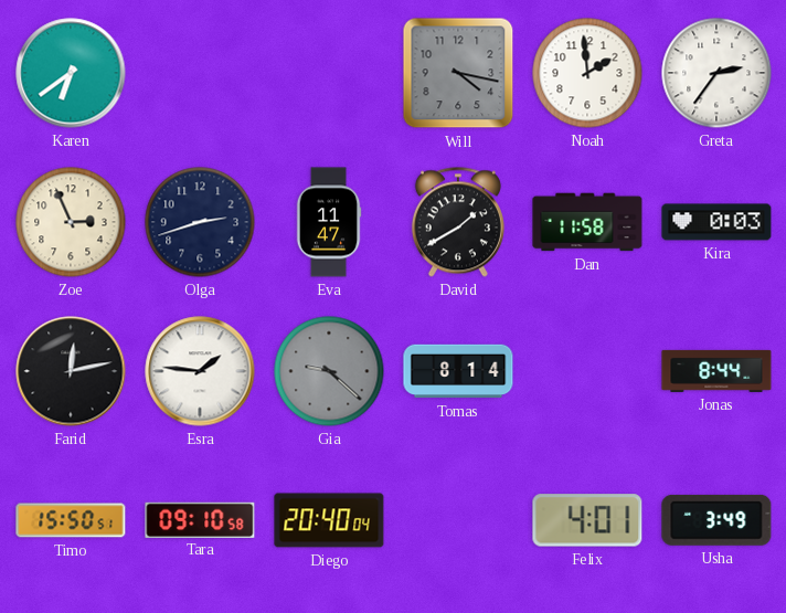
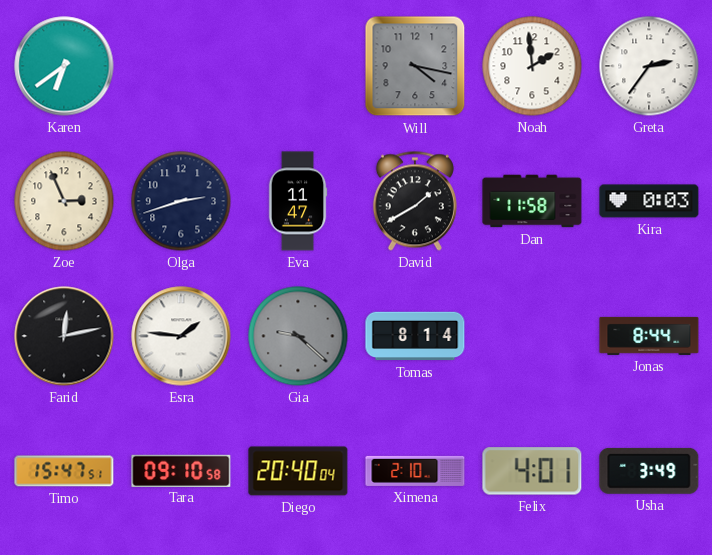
Timo: 15:50 -> 15:47
Ximena: none -> 2:10
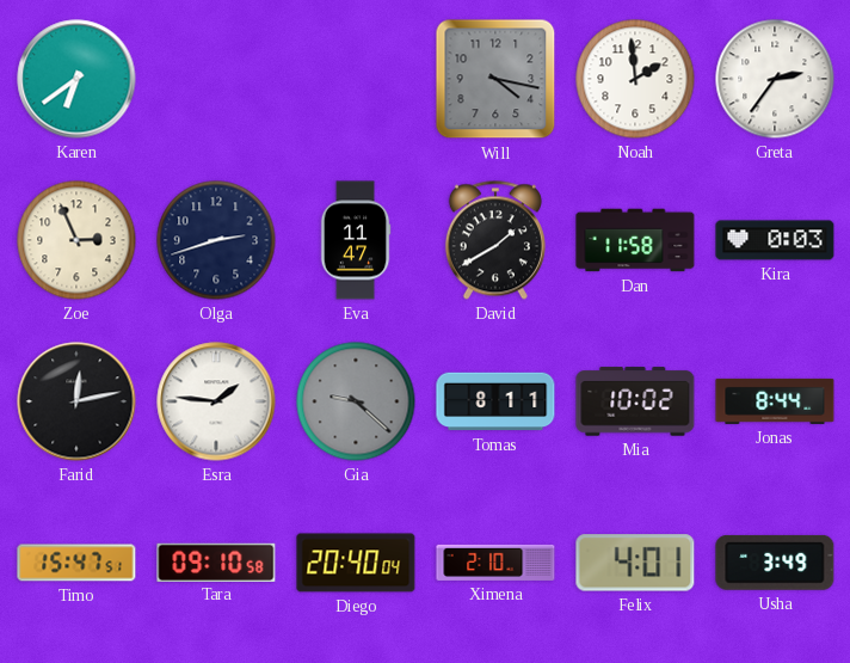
Tomas: 8:14 -> 8:11
Mia: none -> 10:02
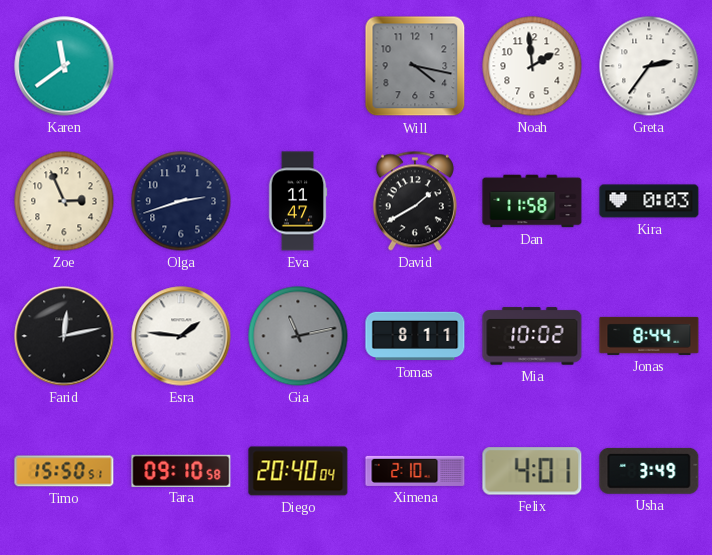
Karen: 6:39 -> 11:39
Gia: 9:22 -> 11:13
Timo: 15:47 -> 15:50
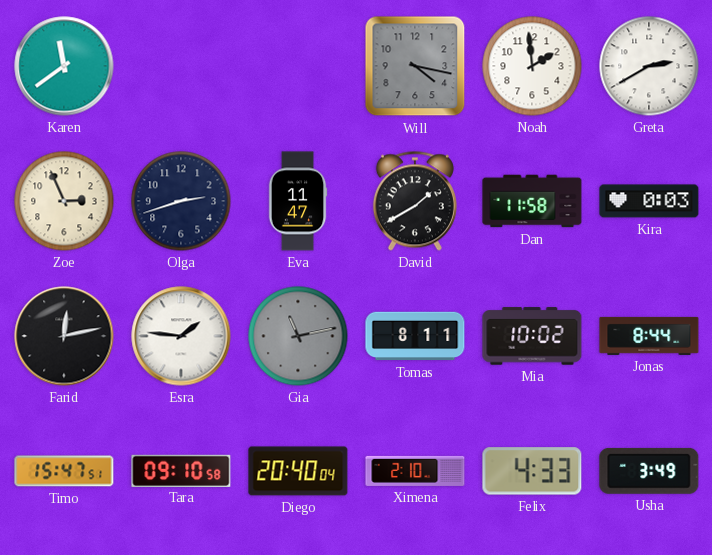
Greta: 2:36 -> 2:40
Timo: 15:50 -> 15:47
Felix: 4:01 -> 4:33
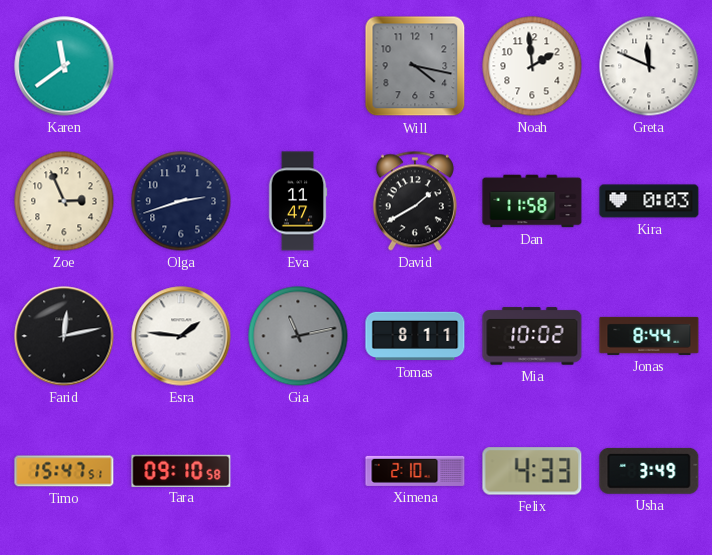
Greta: 2:40 -> 11:49
Diego: 20:40 -> none
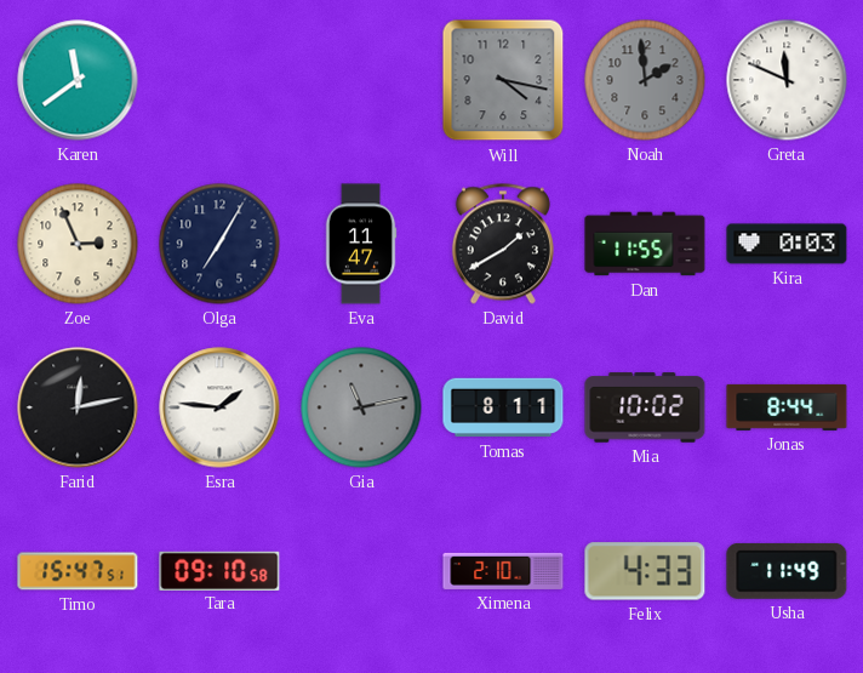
Noah dial: white -> grey
Olga: 2:42 -> 7:05
Dan: 11:58 -> 11:55
Usha: 3:49 -> 11:49
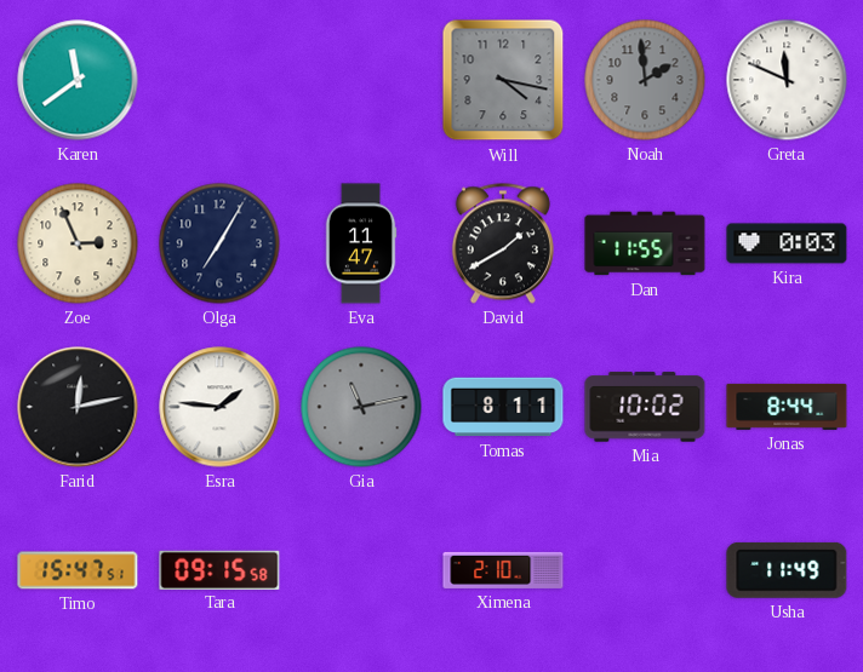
Tara: 09:10 -> 09:15
Felix: 4:33 -> none
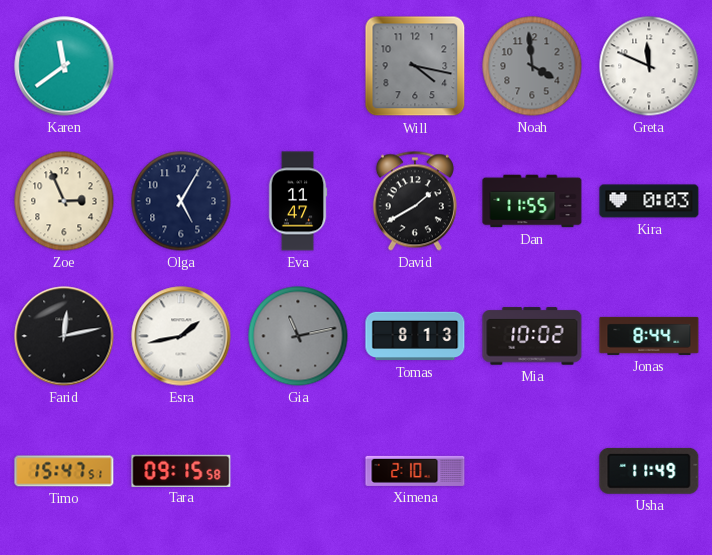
Noah: 1:59 -> 3:59
Olga: 7:05 -> 5:05
Esra: 1:46 -> 1:43
Tomas: 8:11 -> 8:13
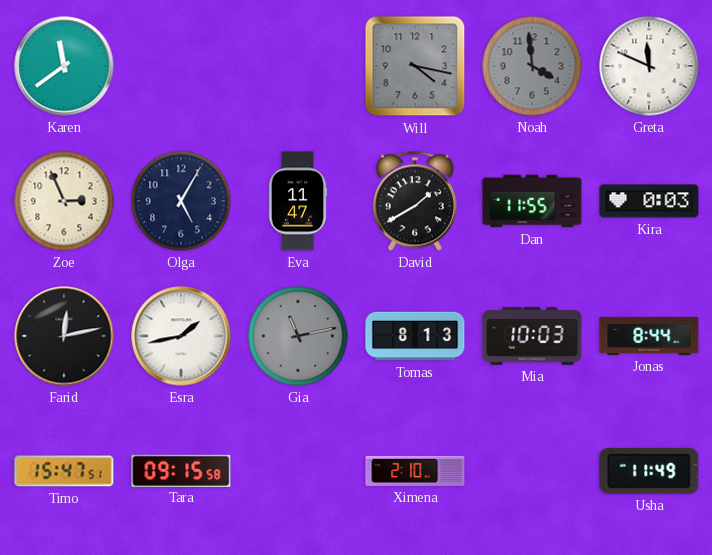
Mia: 10:02 -> 10:03
